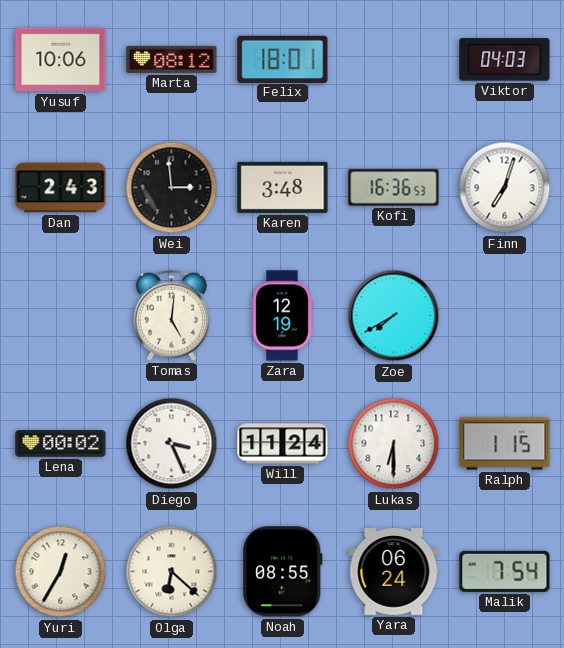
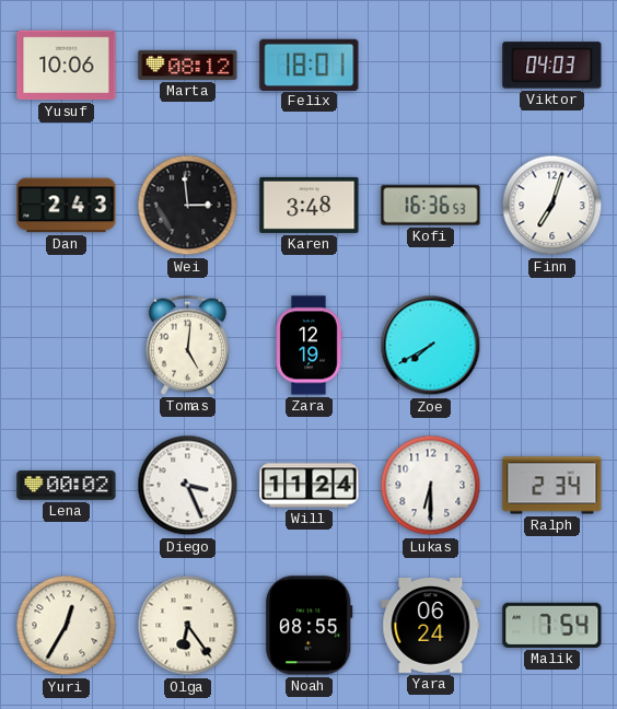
Ralph: 1:15 -> 2:34
Olga: 6:22 -> 6:24
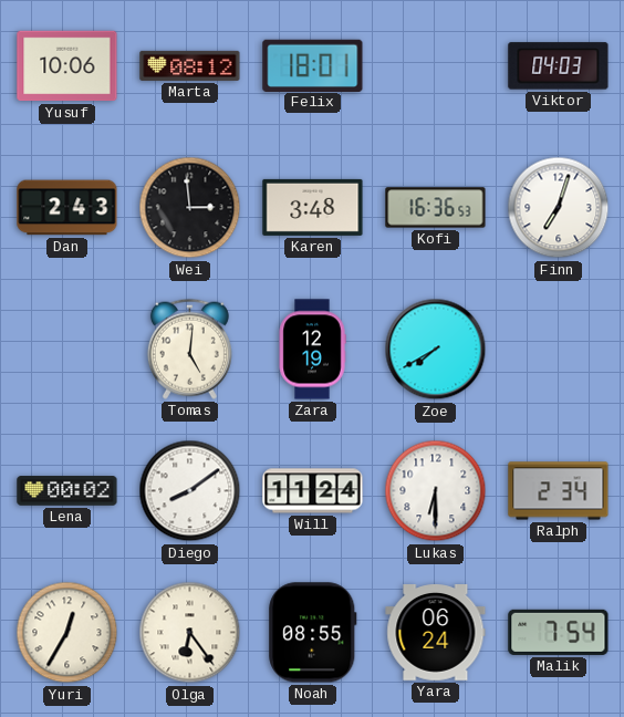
Diego: 3:26 -> 8:09
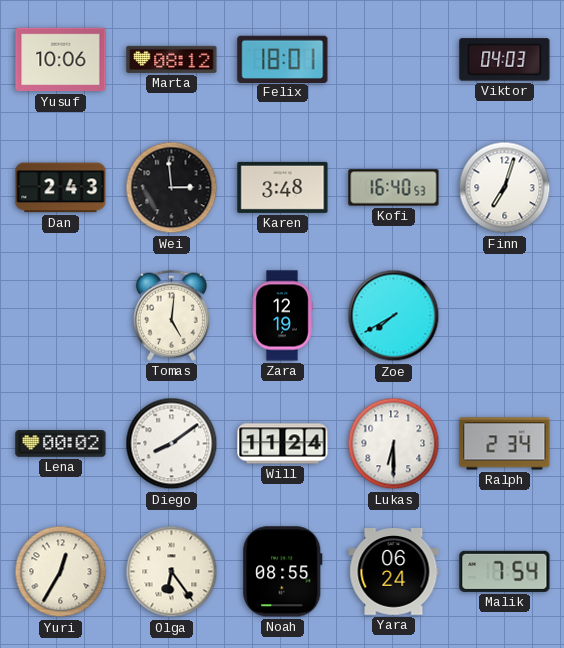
Kofi: 16:36 -> 16:40
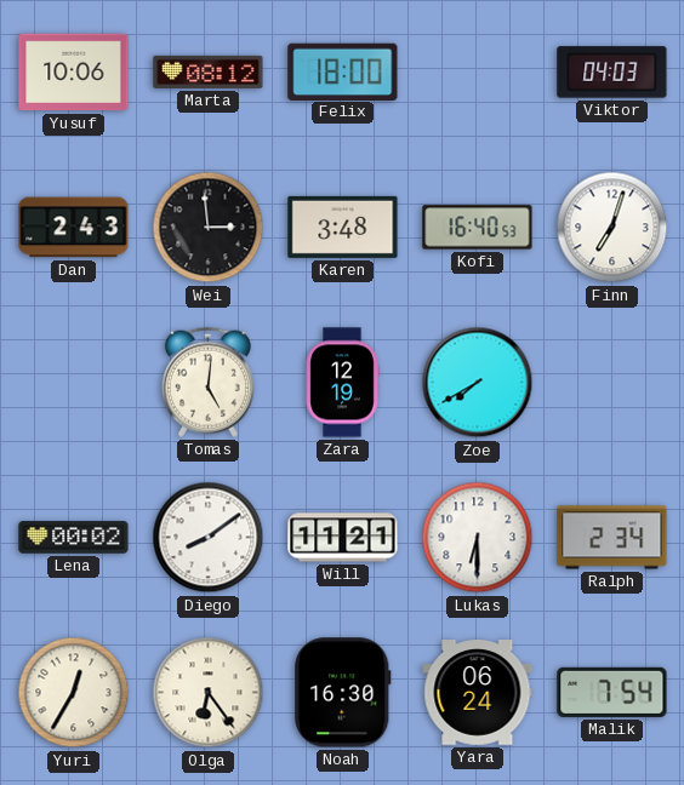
Felix: 18:01 -> 18:00
Will: 11:24 -> 11:21
Noah: 08:55 -> 16:30
